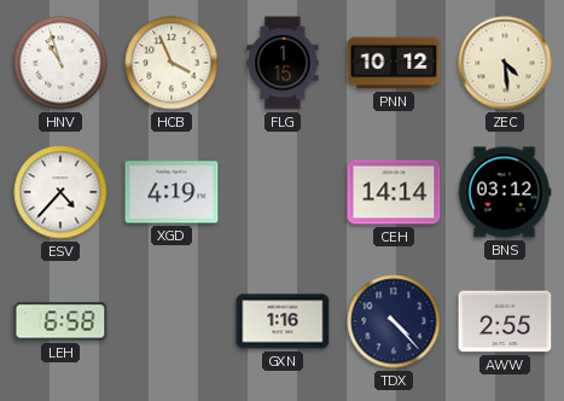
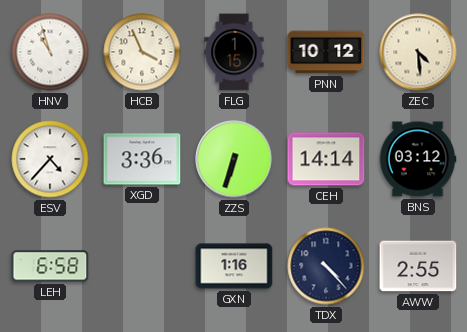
XGD: 4:19 -> 3:36
ZZS: none -> 6:33
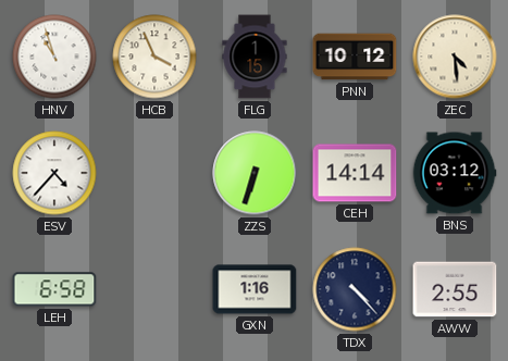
XGD: 3:36 -> none
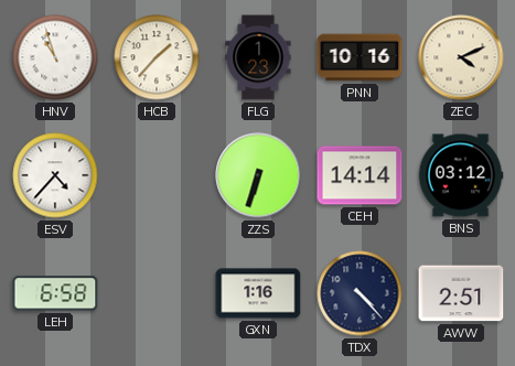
HCB: 3:56 -> 1:37
FLG: 1:15 -> 1:23
PNN: 10:12 -> 10:16
ZEC: 4:29 -> 4:11
AWW: 2:55 -> 2:51
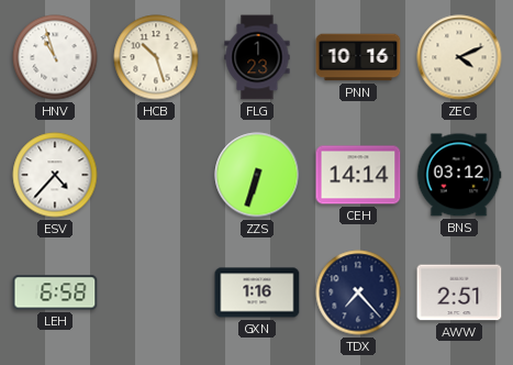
HCB: 1:37 -> 10:27
TDX: 4:23 -> 7:23
